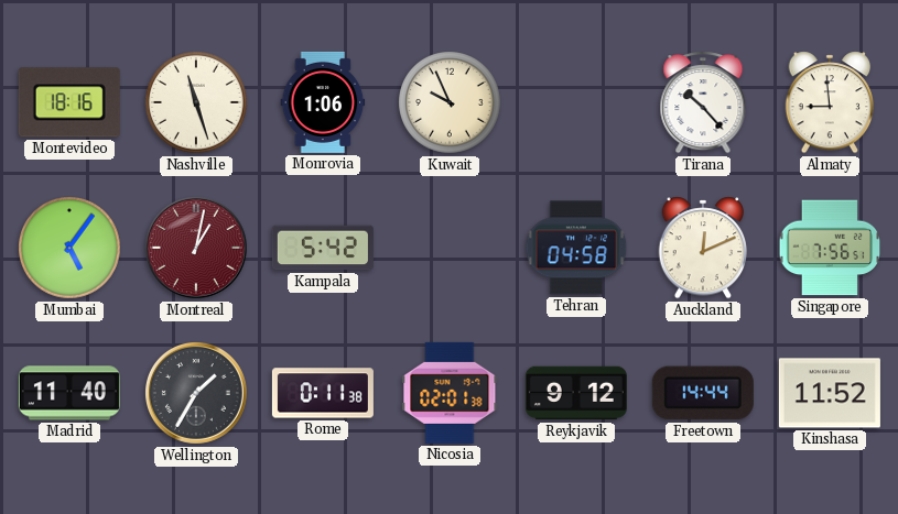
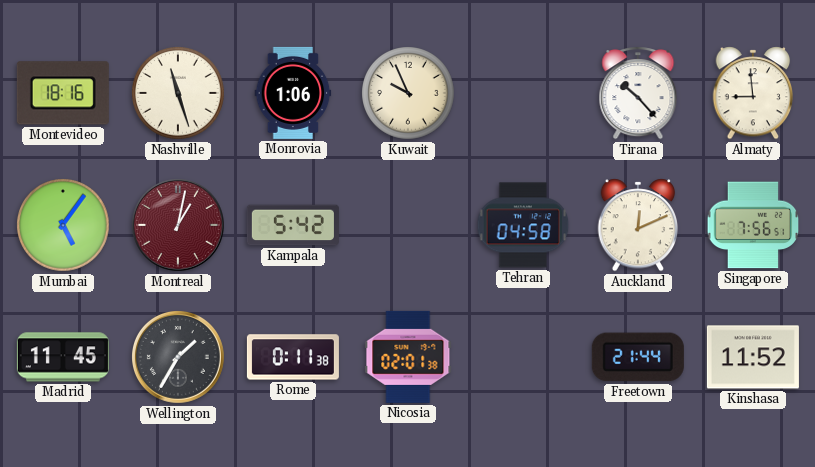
Madrid: 11:40 -> 11:45
Reykjavik: 9:12 -> none
Freetown: 14:44 -> 21:44
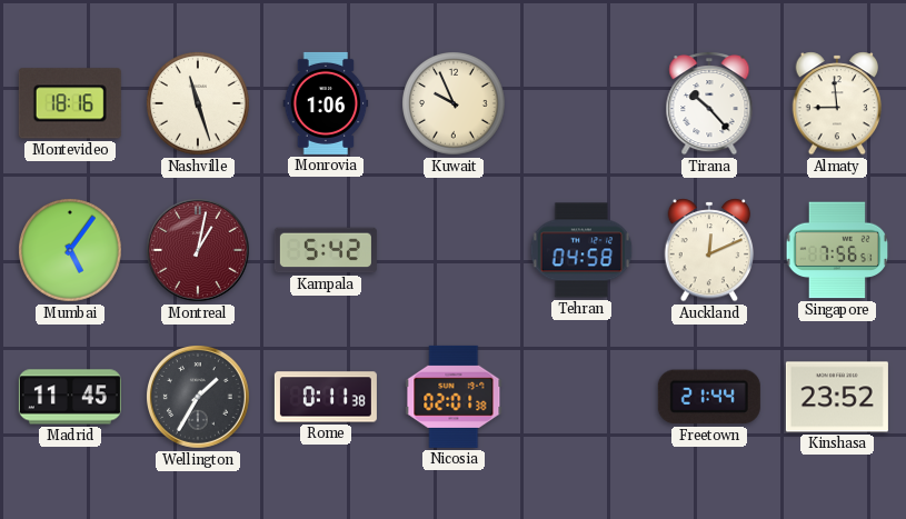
Kinshasa: 11:52 -> 23:52
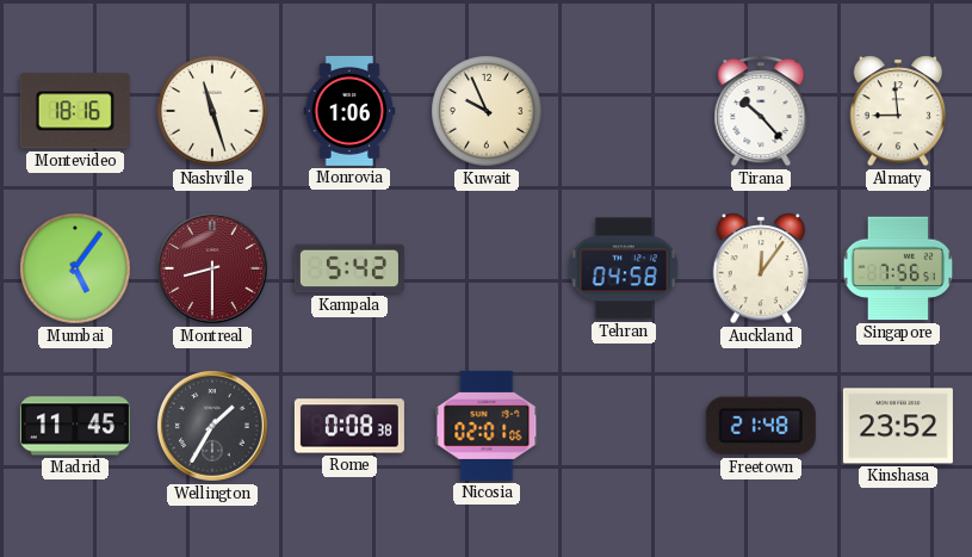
Montreal: 1:02 -> 8:30
Auckland: 12:11 -> 12:06
Rome: 0:11 -> 0:08
Nicosia: 02:01:38 -> 02:01:06
Freetown: 21:44 -> 21:48
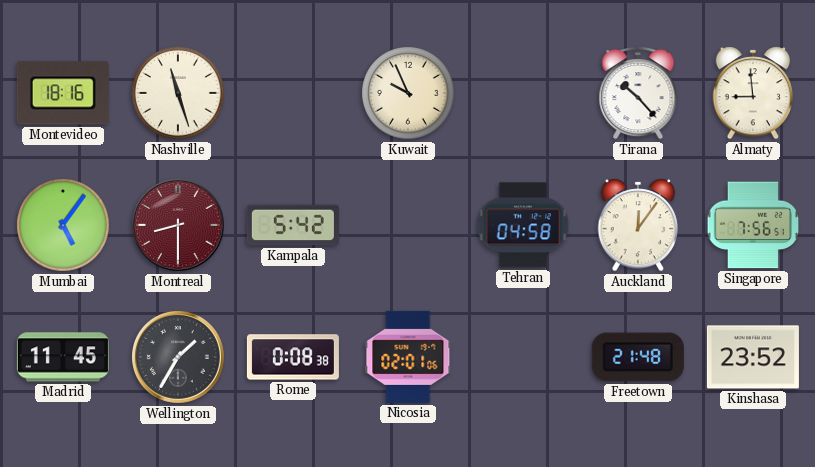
Monrovia: 1:06 -> none
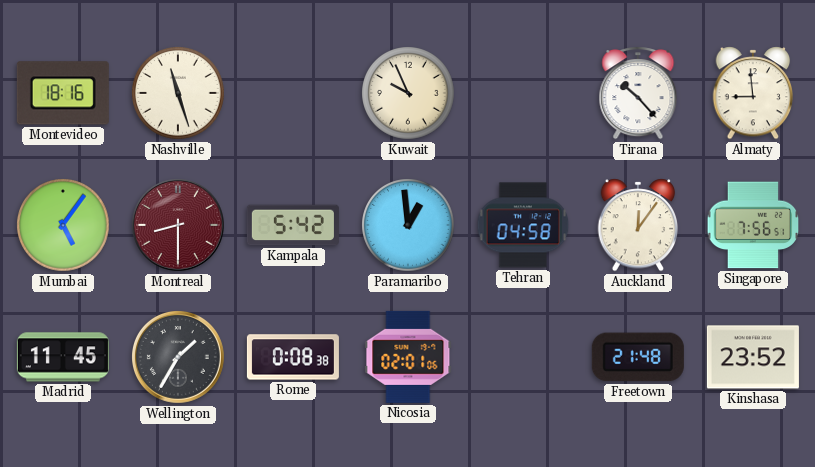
Paramaribo: none -> 12:59
